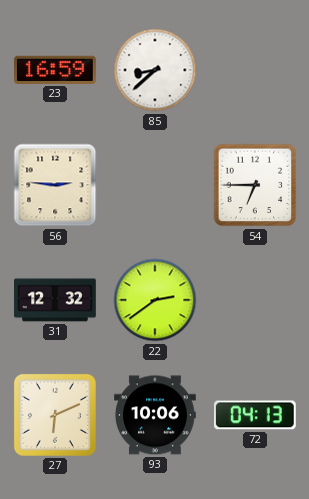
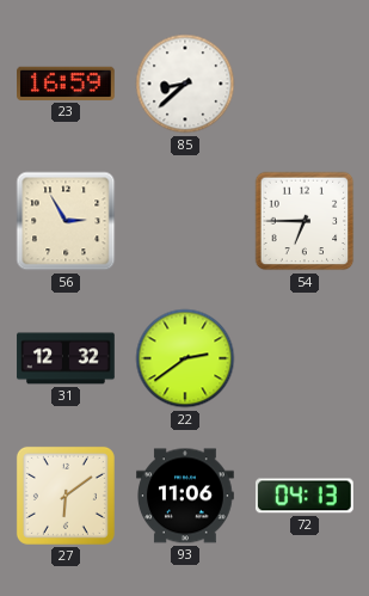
56: 2:46 -> 2:55
27: 6:11 -> 6:09
93: 10:06 -> 11:06
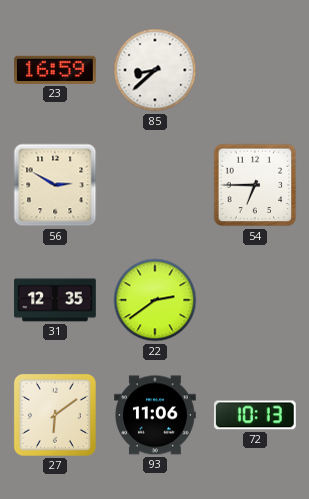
56: 2:55 -> 2:50
31: 12:32 -> 12:35
72: 04:13 -> 10:13
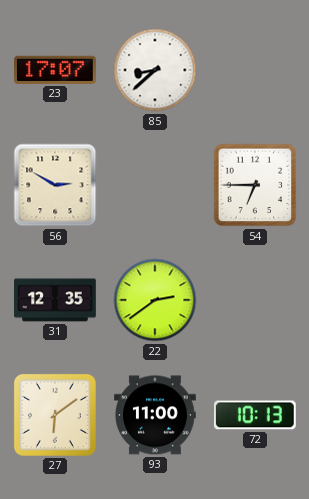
23: 16:59 -> 17:07
93: 11:06 -> 11:00
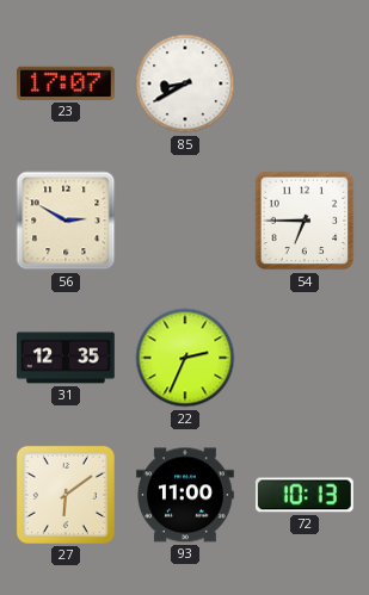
85: 8:38 -> 8:40
22: 2:39 -> 2:34
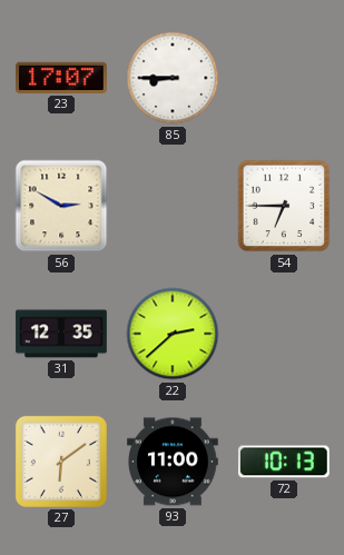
85: 8:40 -> 8:45
22: 2:34 -> 2:38
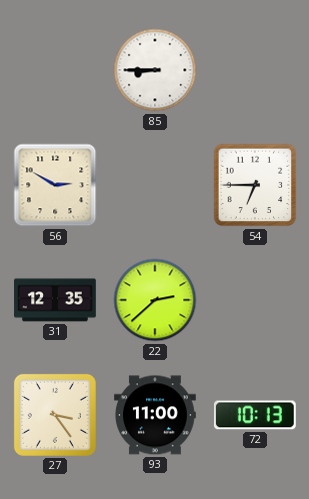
23: 17:07 -> none
27: 6:09 -> 3:24
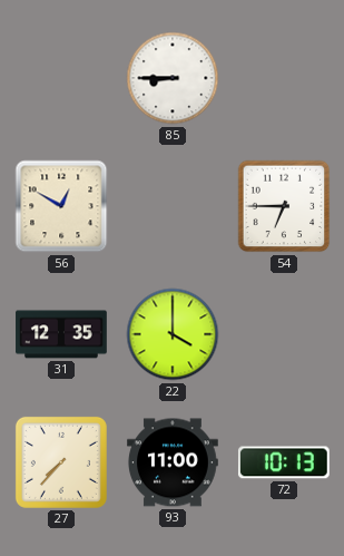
56: 2:50 -> 12:50
22: 2:38 -> 4:00
27: 3:24 -> 7:37
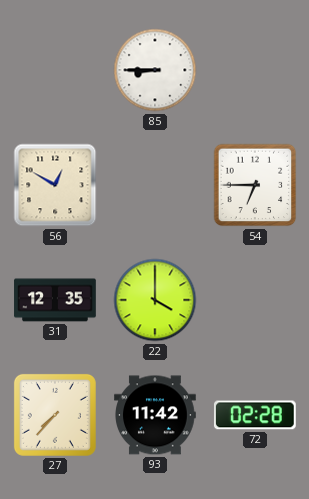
93: 11:00 -> 11:42
72: 10:13 -> 02:28
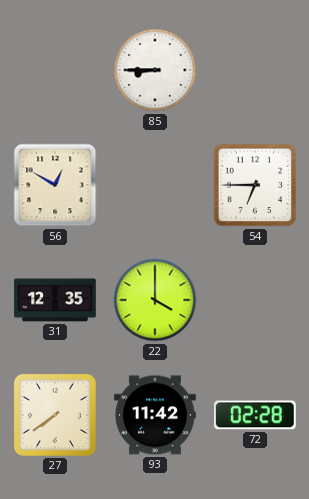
27: 7:37 -> 7:39
